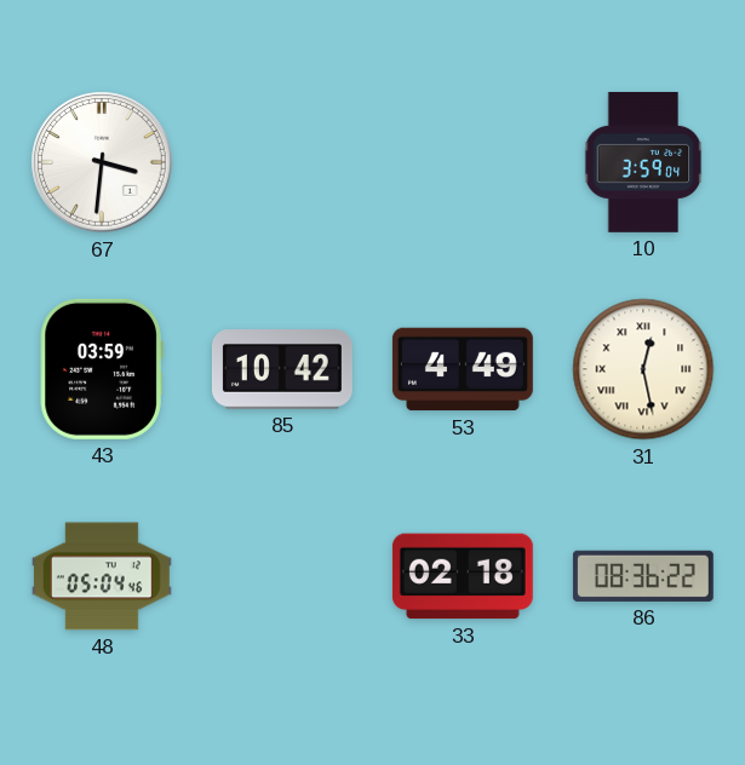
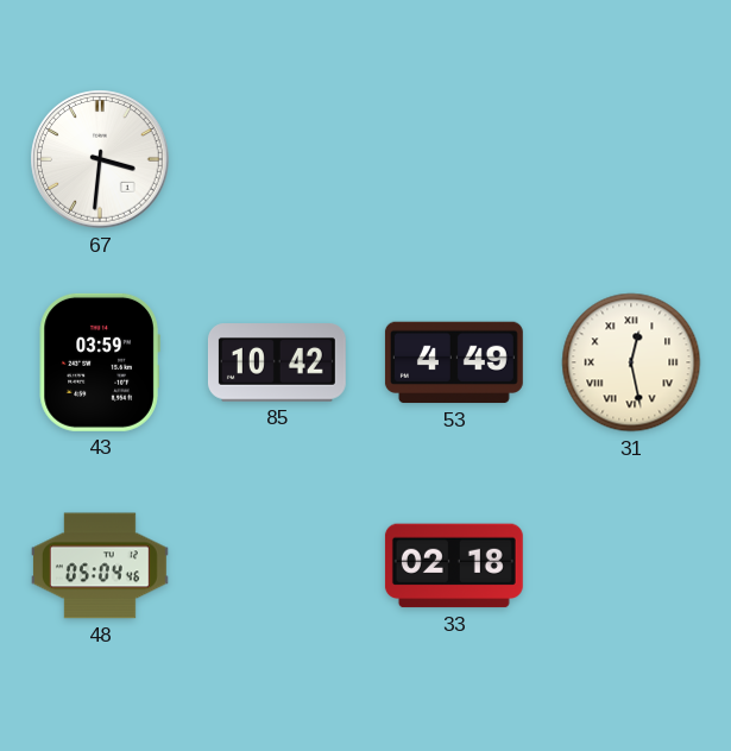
10: 3:59 -> none
86: 08:36 -> none
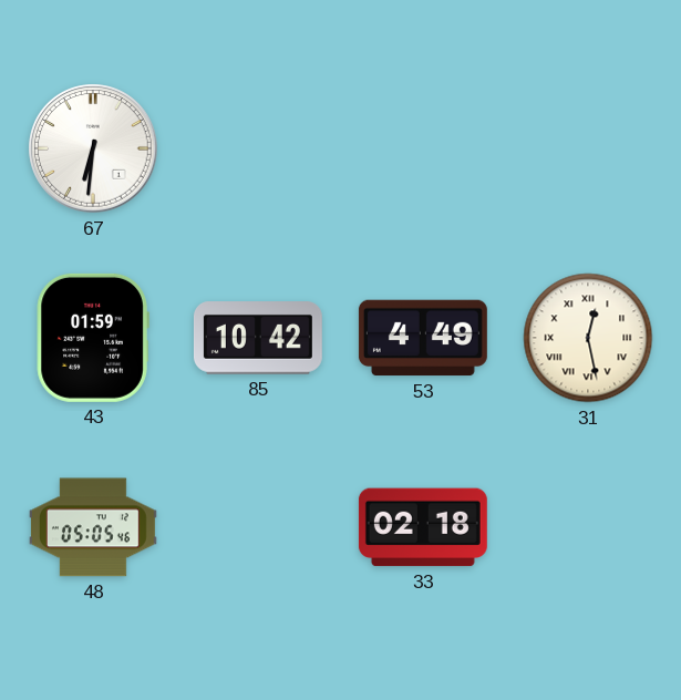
67: 3:31 -> 6:31
43: 03:59 -> 01:59
48: 05:04 -> 05:05
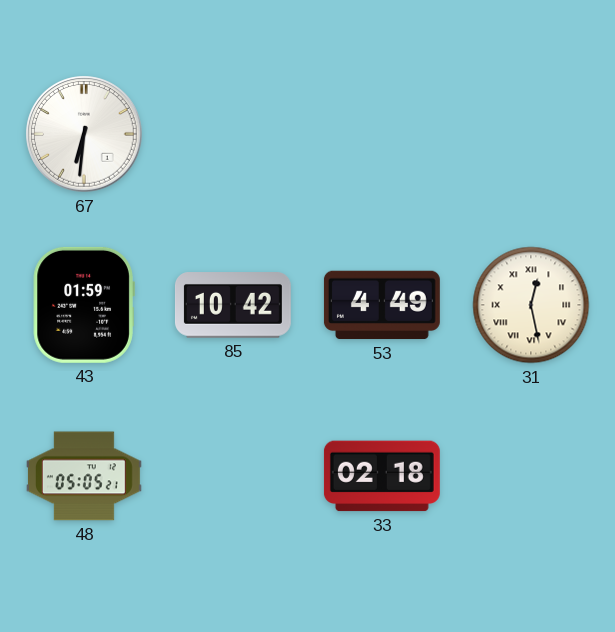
48: 05:05:46 -> 05:05:21
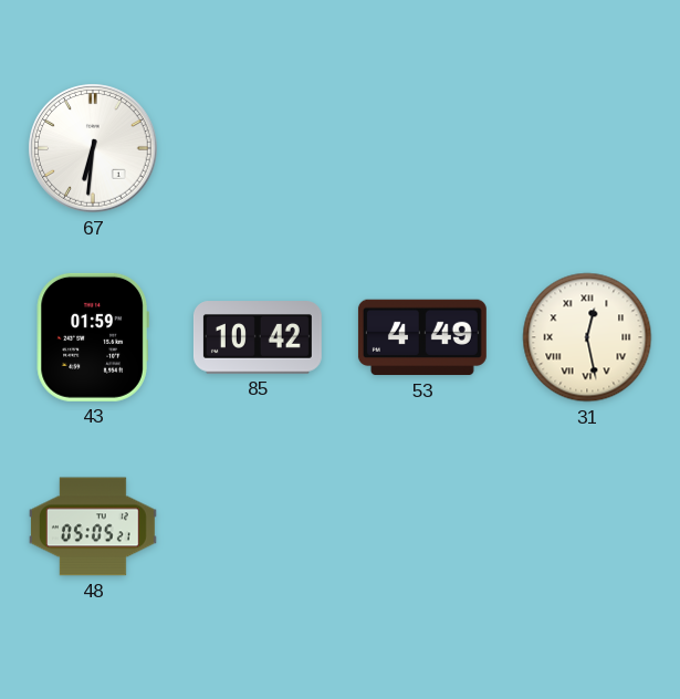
33: 02:18 -> none
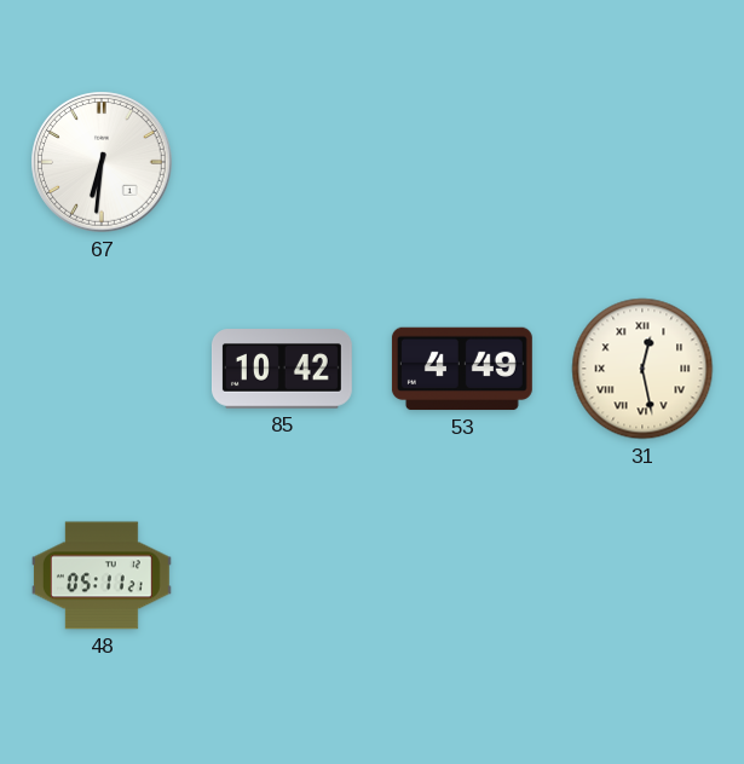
43: 01:59 -> none
48: 05:05 -> 05:11
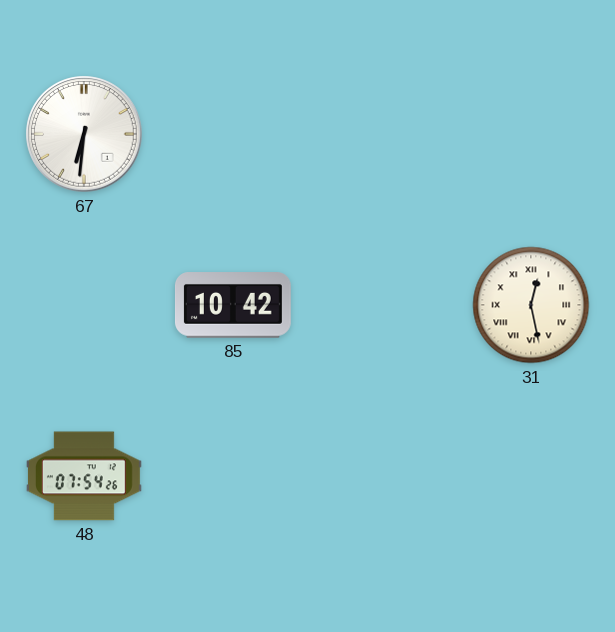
53: 4:49 -> none
48: 05:11 -> 07:54
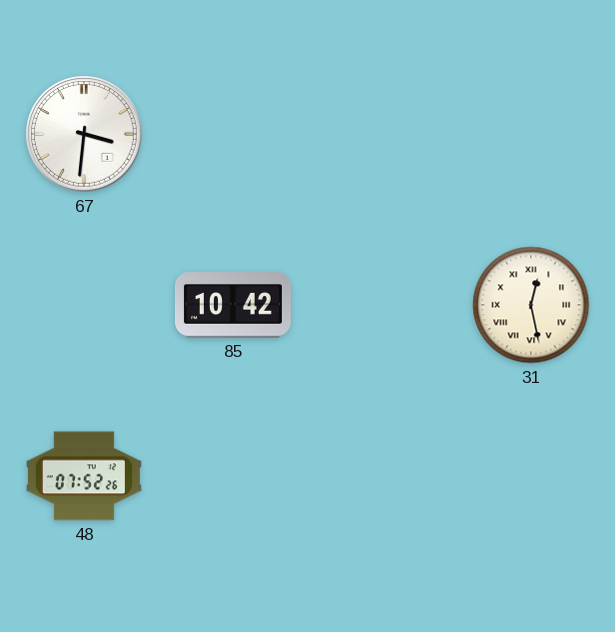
67: 6:31 -> 3:31
48: 07:54 -> 07:52
